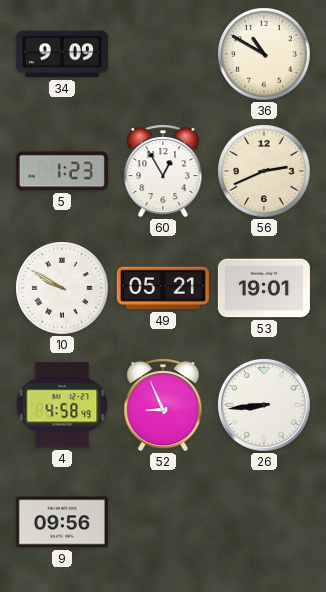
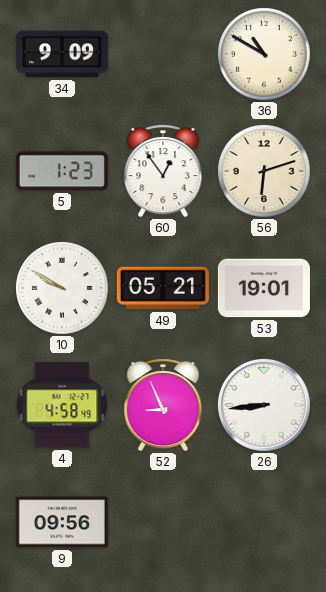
60: 12:55 -> 12:54
56: 2:41 -> 6:12
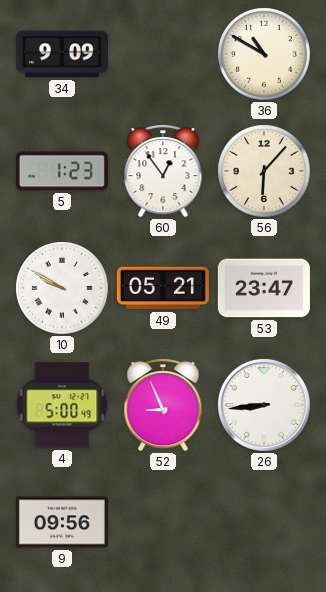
56: 6:12 -> 6:07
53: 19:01 -> 23:47
4: 4:58 -> 5:00
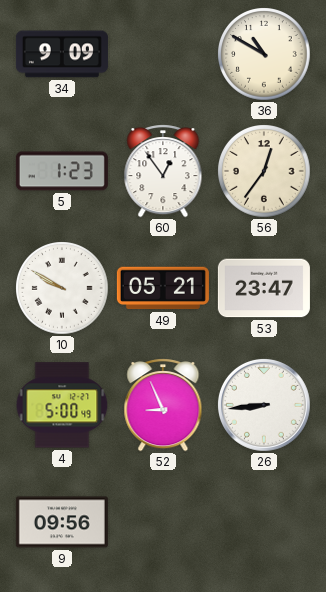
56: 6:07 -> 12:36
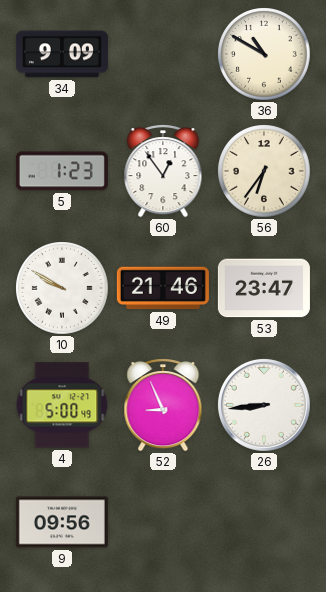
56: 12:36 -> 6:36
49: 05:21 -> 21:46
